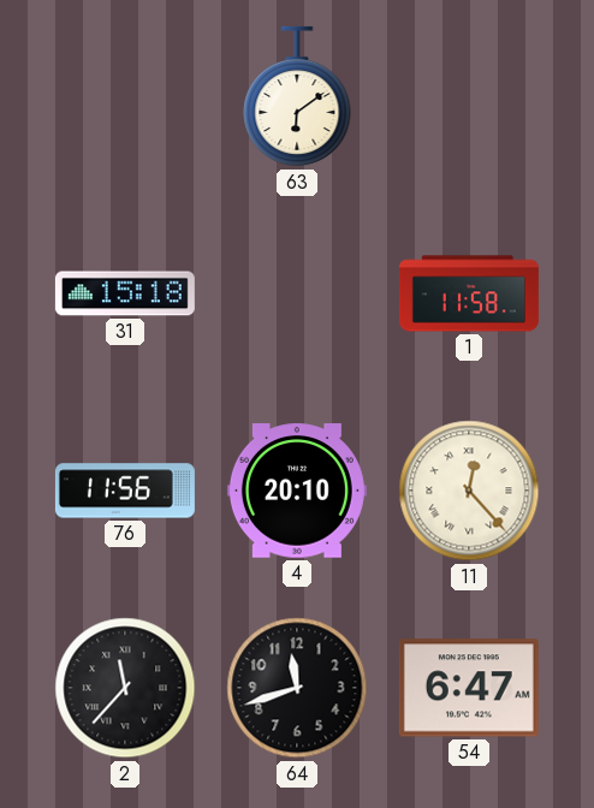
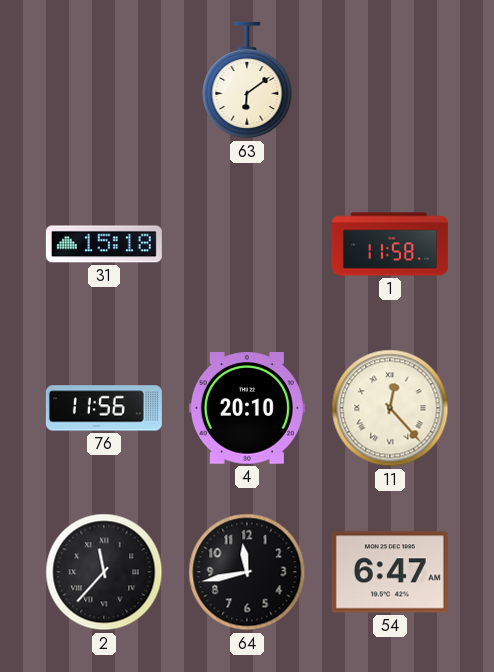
64: 11:42 -> 11:43
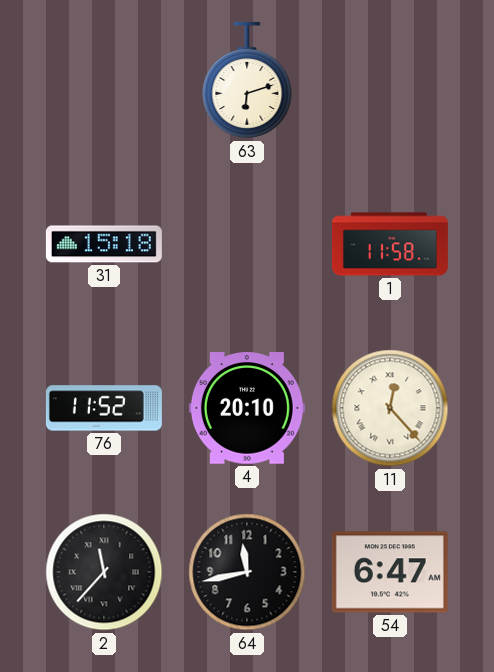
63: 6:09 -> 6:12
76: 11:56 -> 11:52
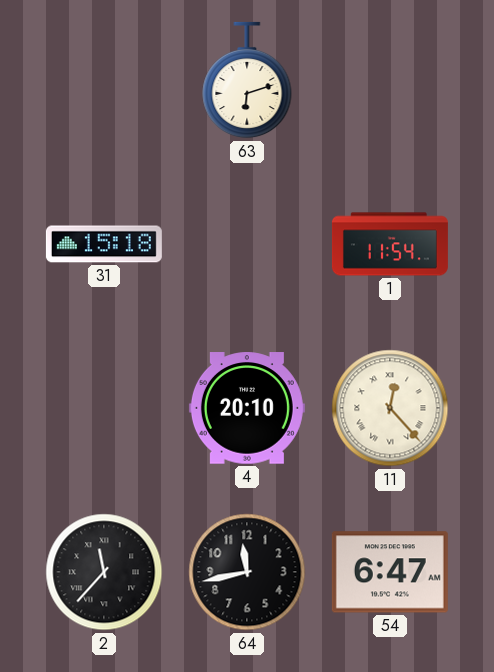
1: 11:58 -> 11:54
76: 11:52 -> none
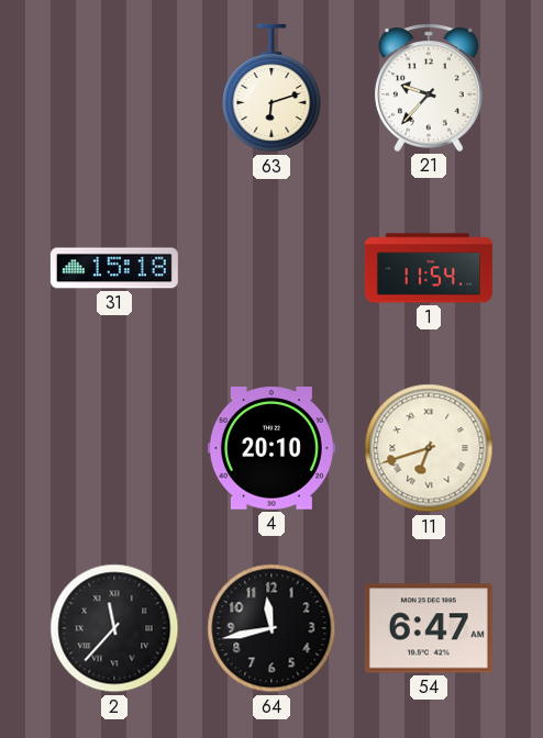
21: none -> 9:37
11: 12:23 -> 6:42
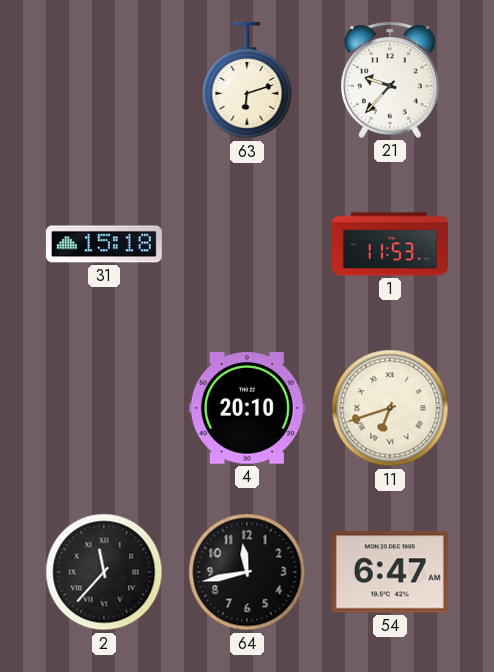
1: 11:54 -> 11:53
